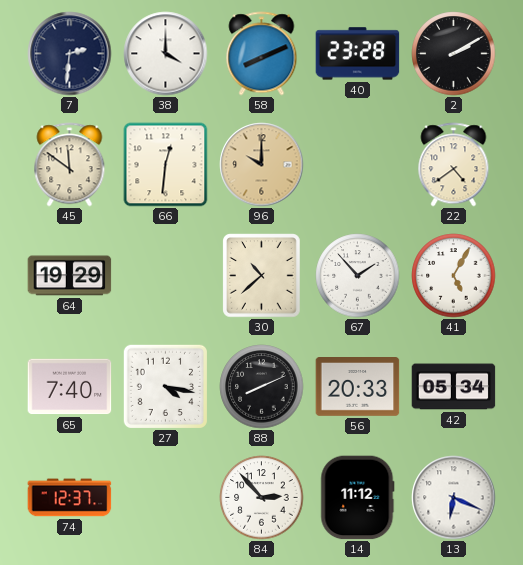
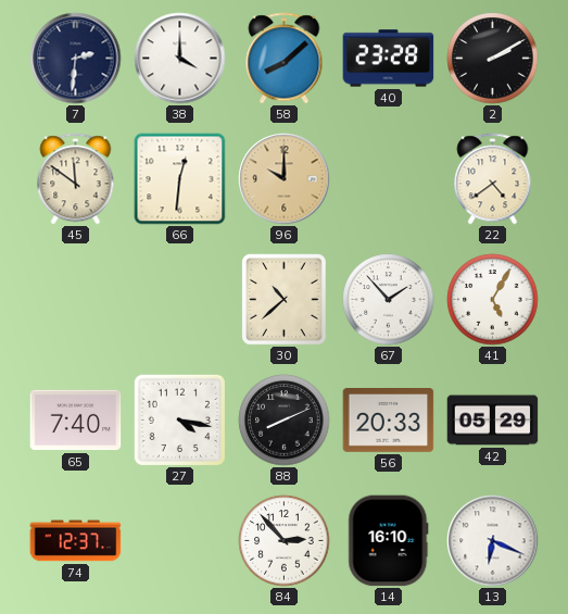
58: 8:11 -> 8:08
64: 19:29 -> none
42: 05:34 -> 05:29
14: 11:12 -> 16:10
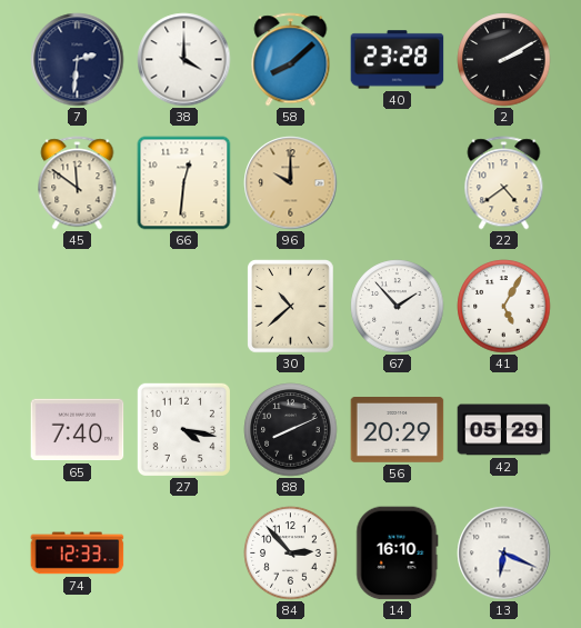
56: 20:33 -> 20:29
74: 12:37 -> 12:33
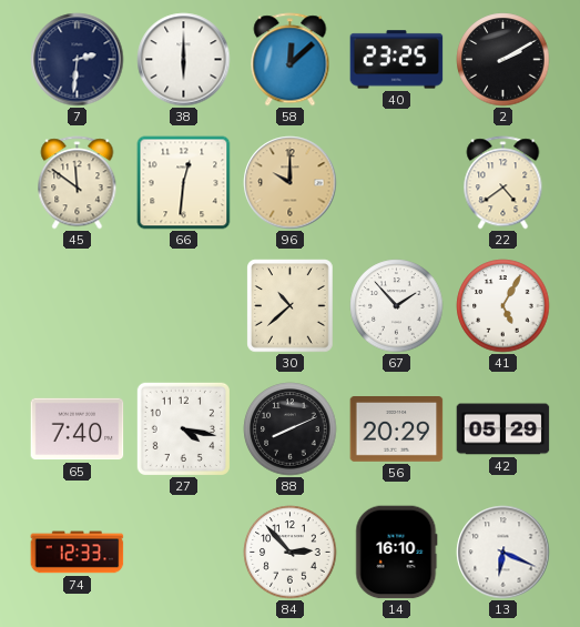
38: 4:00 -> 6:00
58: 8:08 -> 12:08
40: 23:28 -> 23:25
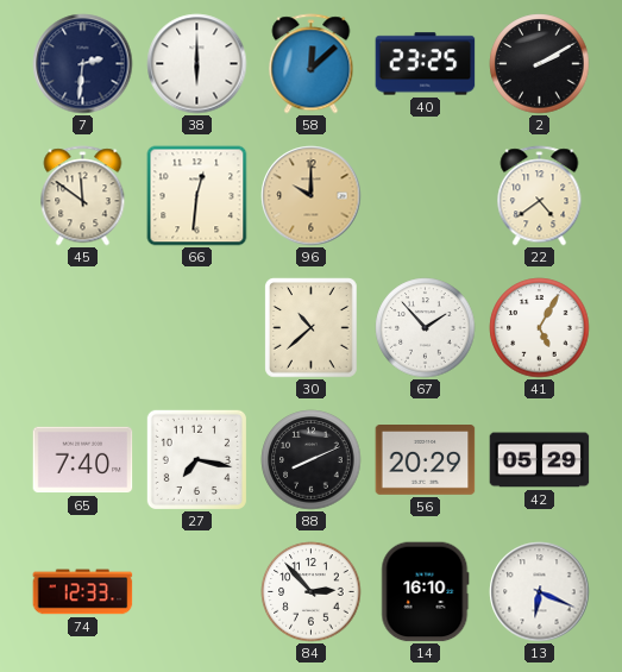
27: 4:17 -> 7:17
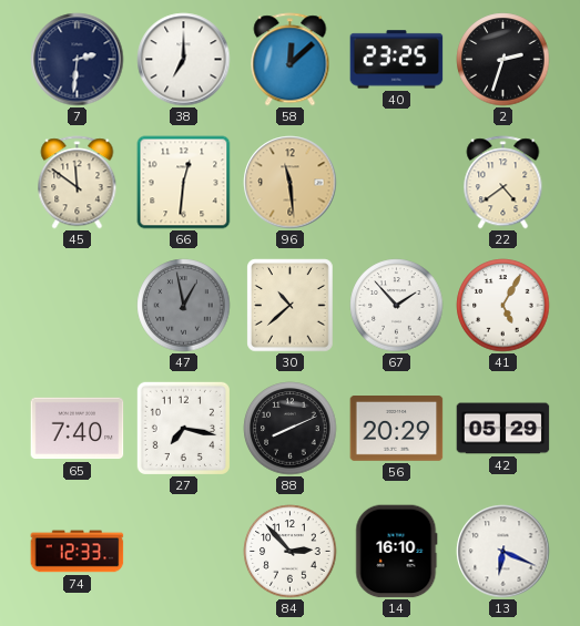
38: 6:00 -> 7:00
2: 2:10 -> 2:33
96: 10:00 -> 11:29
47: none -> 12:58
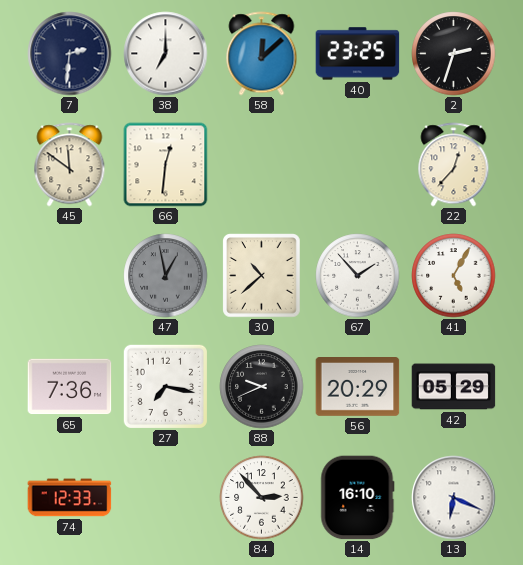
96: 11:29 -> none
22: 4:39 -> 12:37
65: 7:40 -> 7:36
88: 8:11 -> 9:41
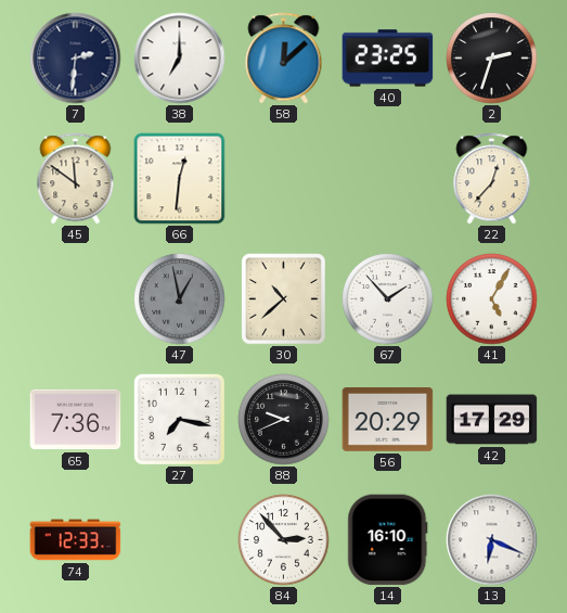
42: 05:29 -> 17:29
